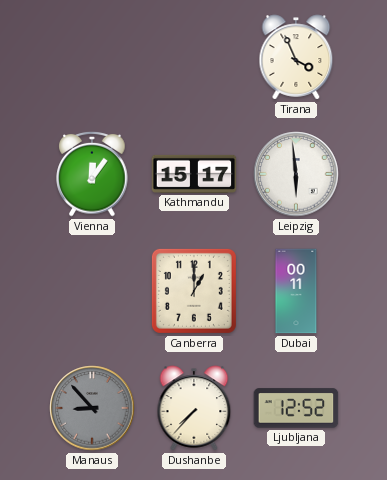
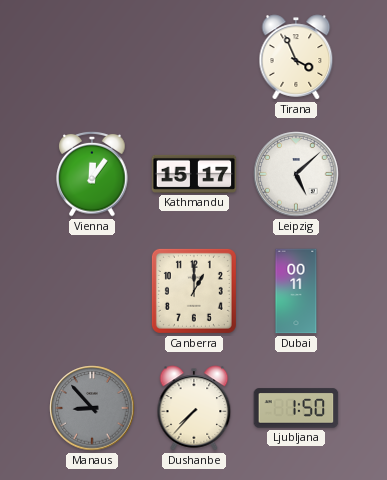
Leipzig: 5:59 -> 5:08
Ljubljana: 12:52 -> 1:50
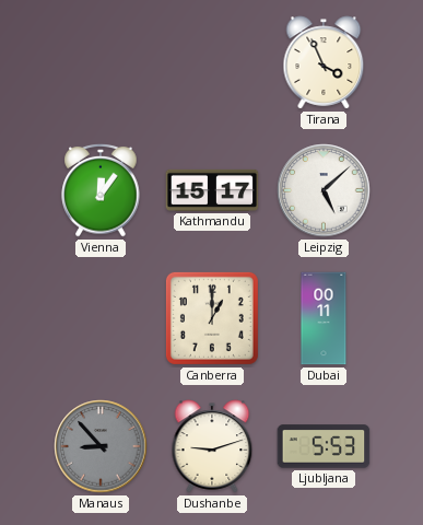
Dushanbe: 7:37 -> 9:12
Ljubljana: 1:50 -> 5:53
